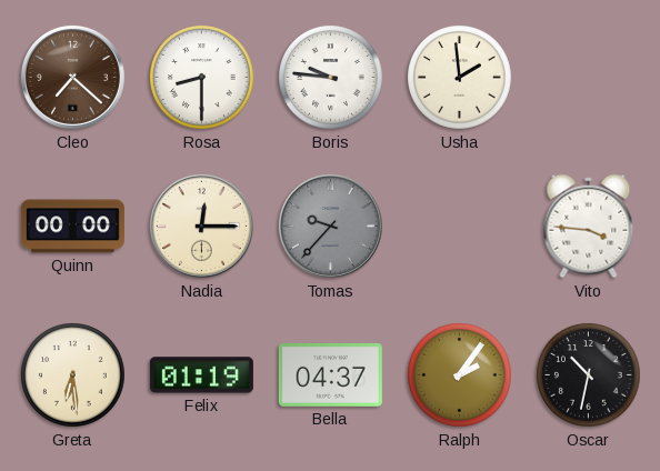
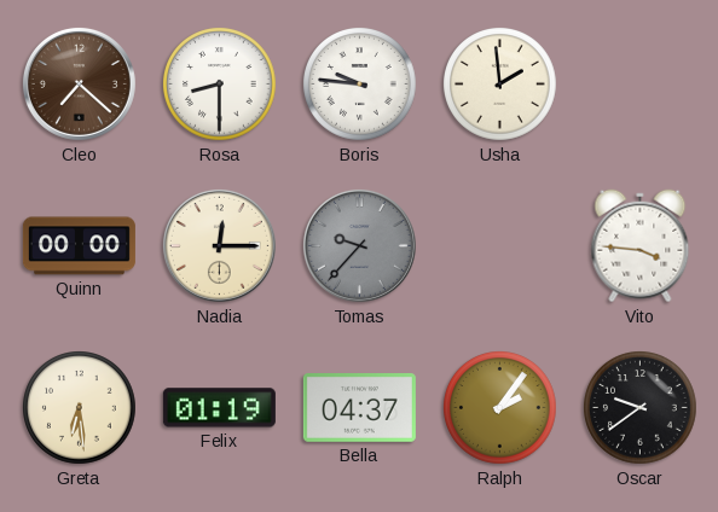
Oscar: 10:32 -> 9:39
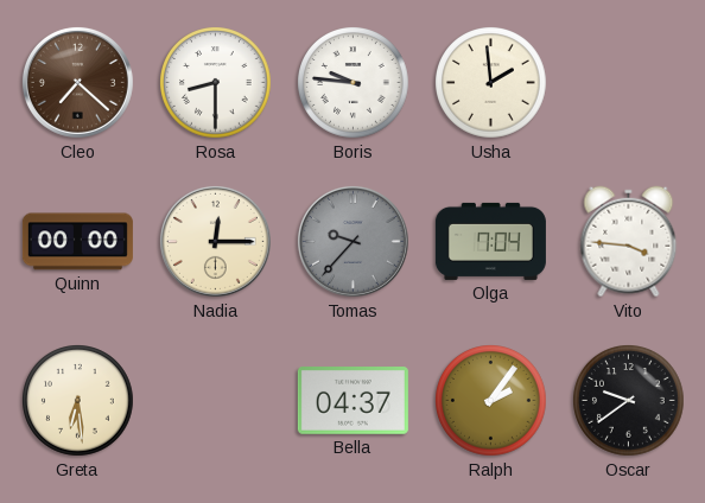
Olga: none -> 7:04
Felix: 01:19 -> none
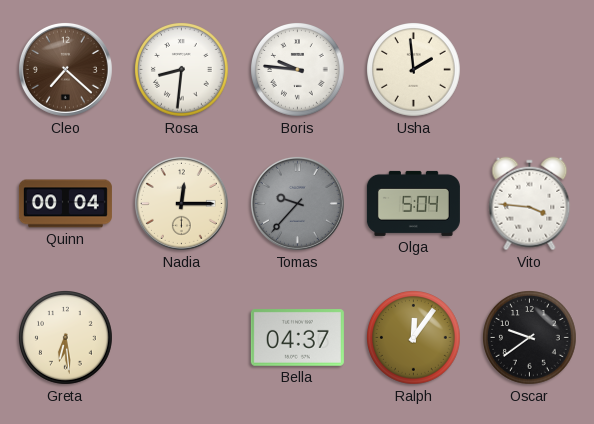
Rosa: 8:30 -> 8:31
Quinn: 00:00 -> 00:04
Olga: 7:04 -> 5:04
Ralph: 2:06 -> 12:06
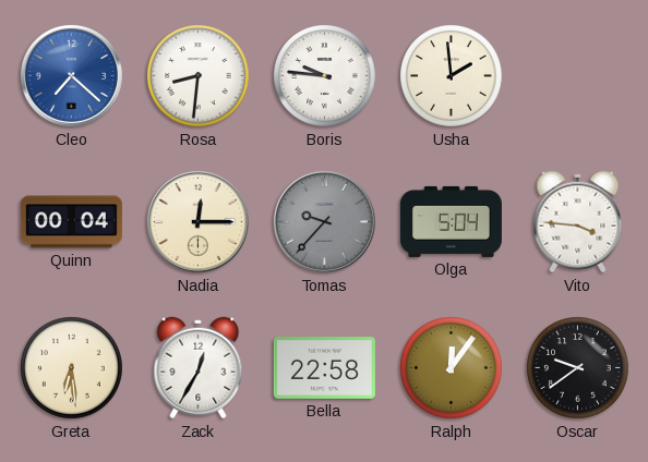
Cleo dial: brown -> blue
Zack: none -> 12:35
Bella: 04:37 -> 22:58
